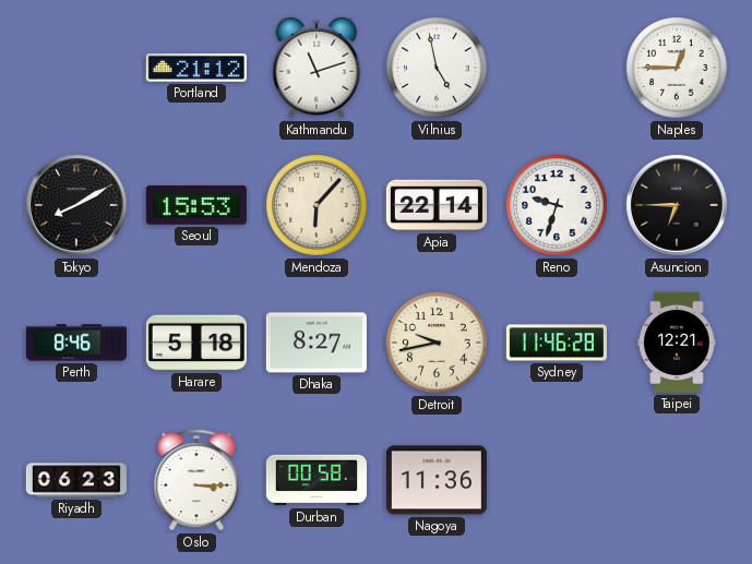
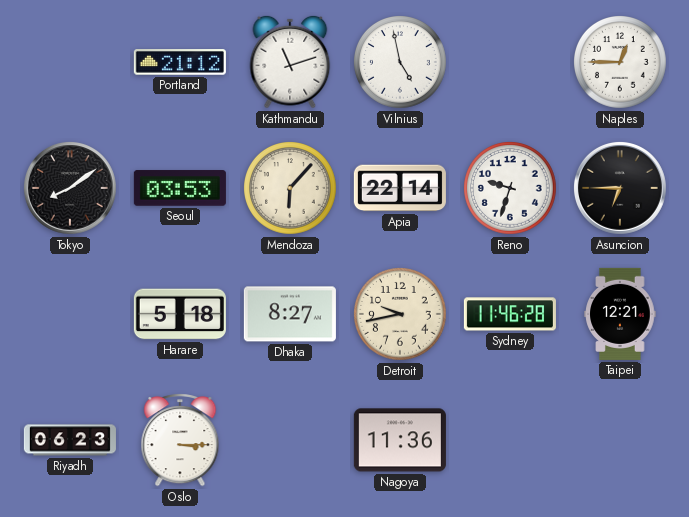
Tokyo: 8:10 -> 8:09
Seoul: 15:53 -> 03:53
Perth: 8:46 -> none
Durban: 00:58 -> none
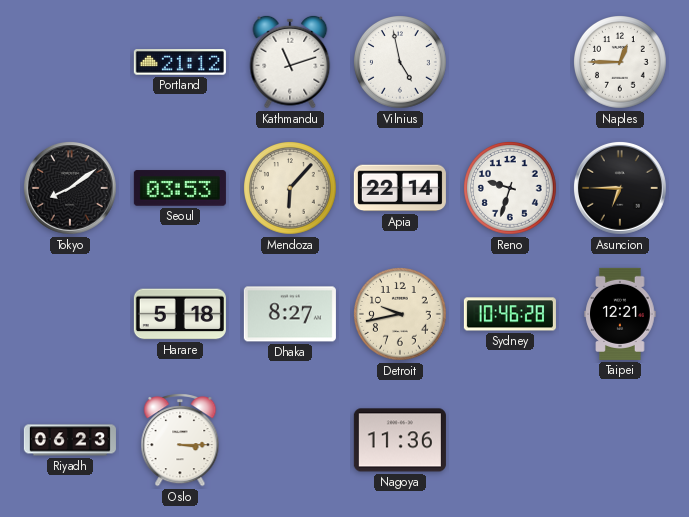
Sydney: 11:46 -> 10:46
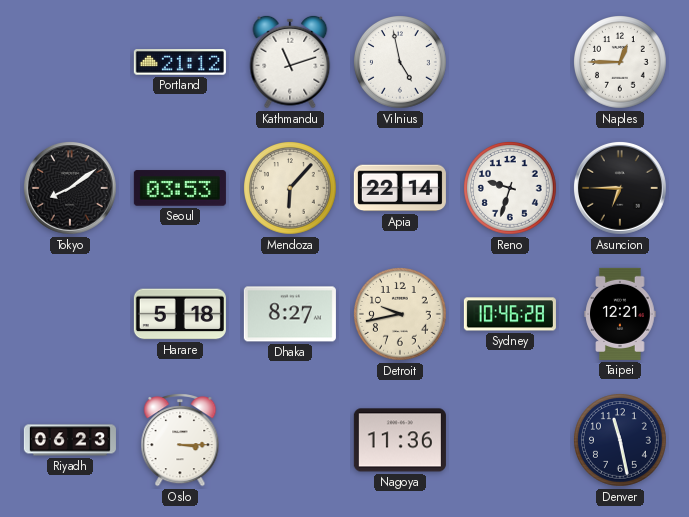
Denver: none -> 11:28
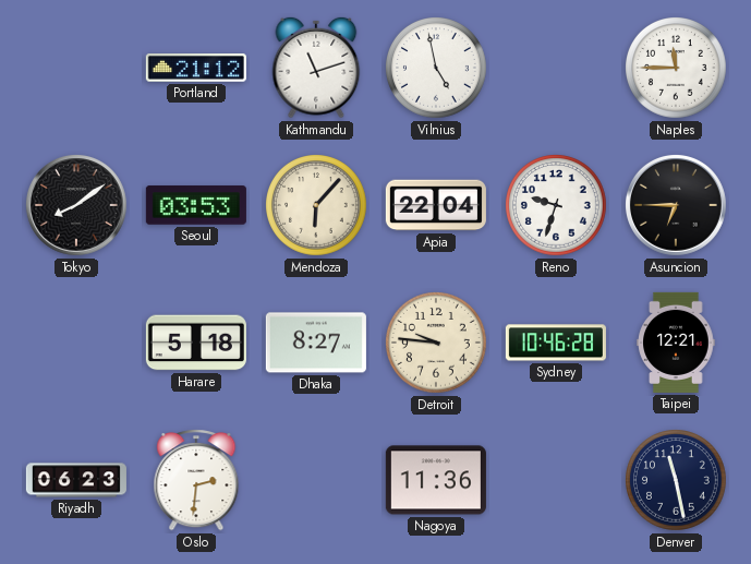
Naples: 12:45 -> 11:45
Apia: 22:14 -> 22:04
Detroit: 9:43 -> 9:46
Oslo: 3:15 -> 2:31
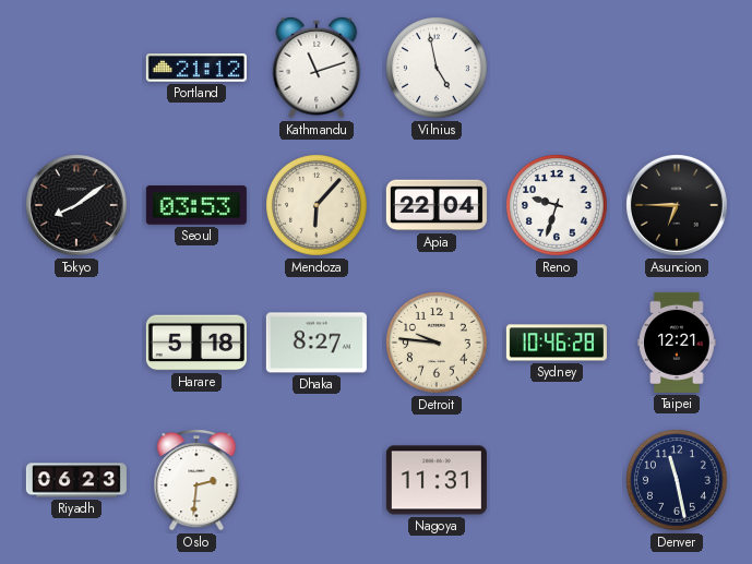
Naples: 11:45 -> none
Nagoya: 11:36 -> 11:31
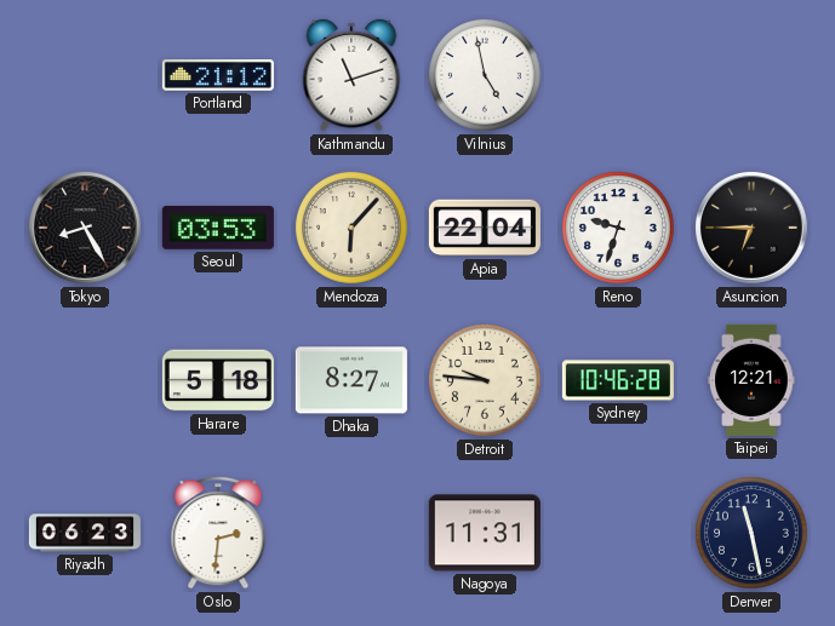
Tokyo: 8:09 -> 8:25
